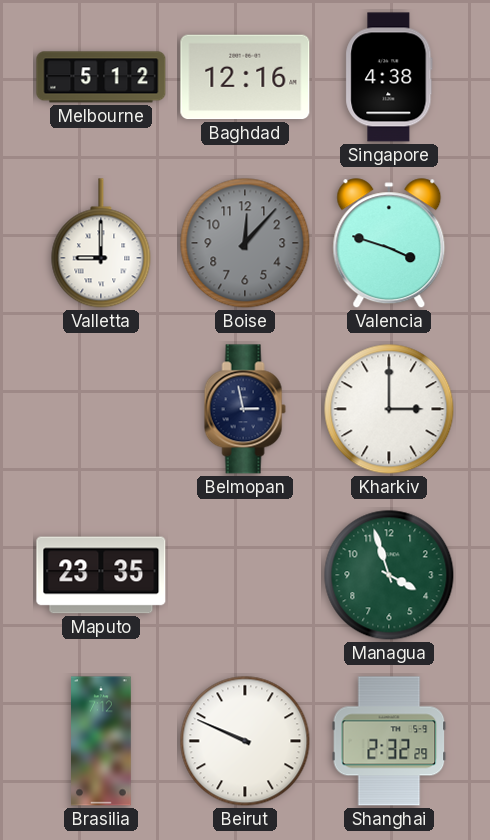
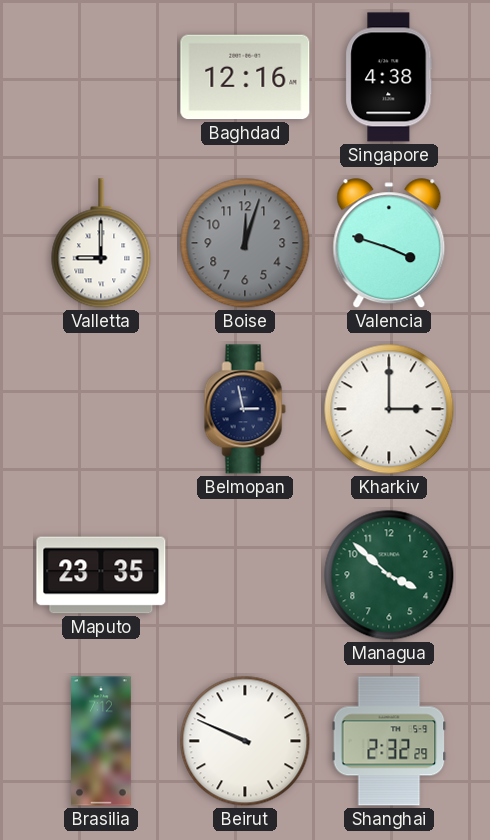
Melbourne: 5:12 -> none
Boise: 12:07 -> 12:03
Managua: 3:57 -> 3:52
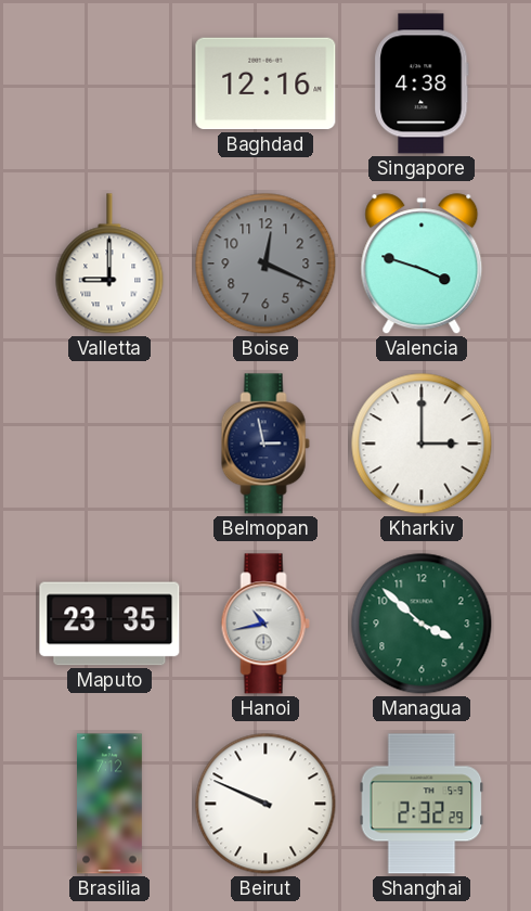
Boise: 12:03 -> 12:19
Hanoi: none -> 10:43
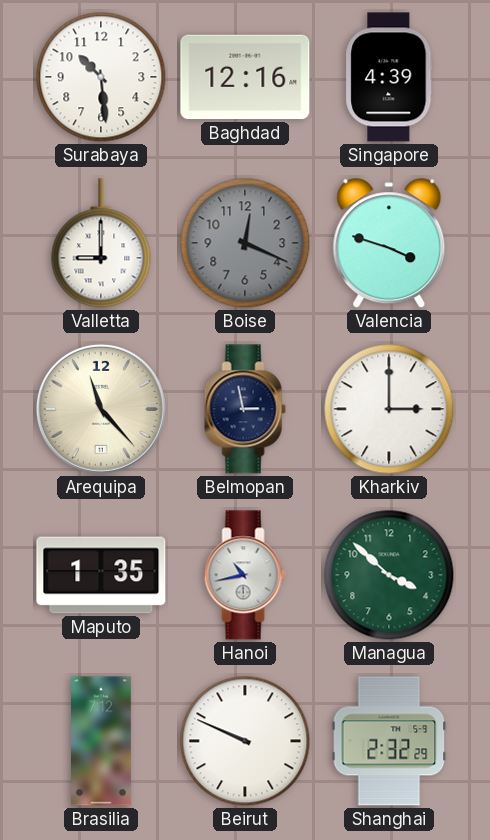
Surabaya: none -> 10:29
Singapore: 4:38 -> 4:39
Arequipa: none -> 11:23
Maputo: 23:35 -> 1:35
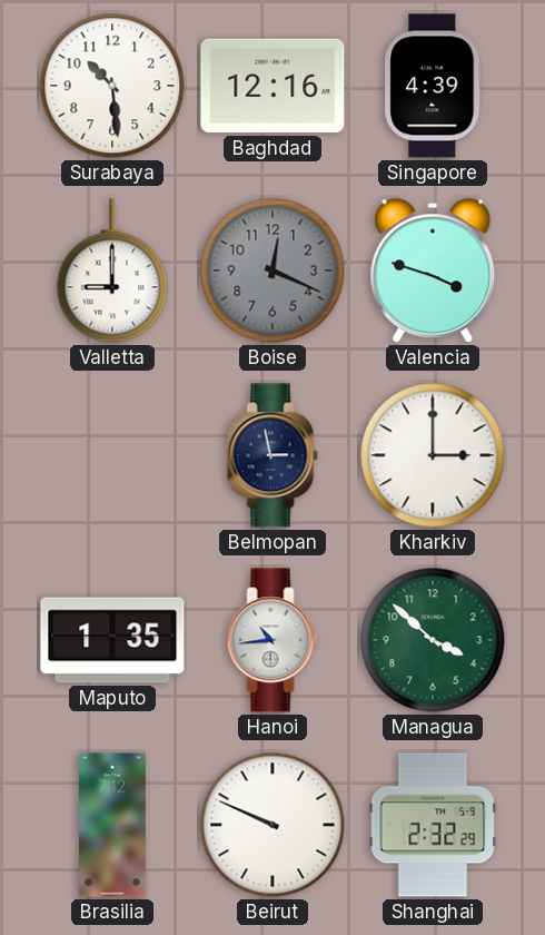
Arequipa: 11:23 -> none
Hanoi: 10:43 -> 10:44
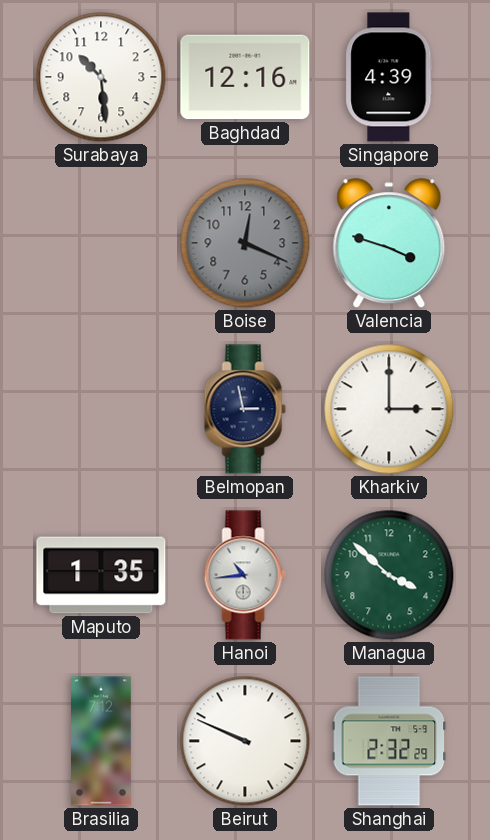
Valletta: 9:00 -> none
